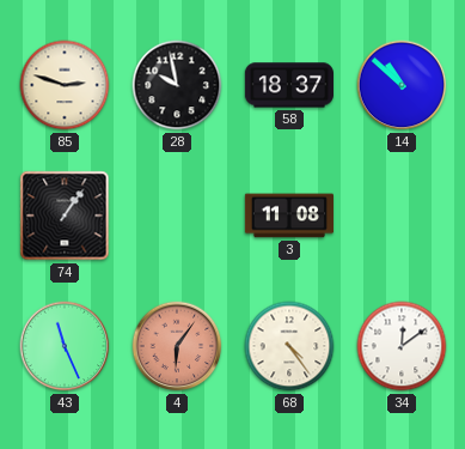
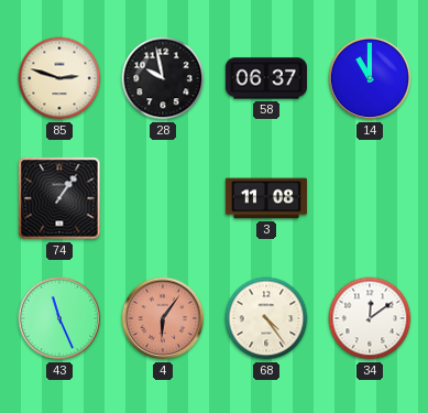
58: 18:37 -> 06:37
14: 10:52 -> 11:00
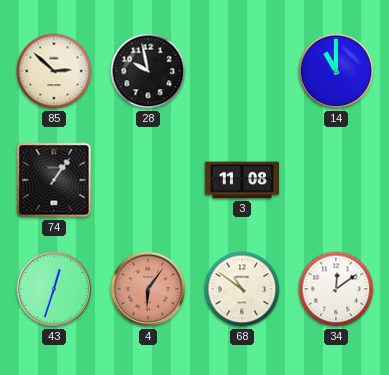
85: 2:48 -> 2:52
58: 06:37 -> none
43: 11:26 -> 12:33
68: 4:24 -> 10:51
